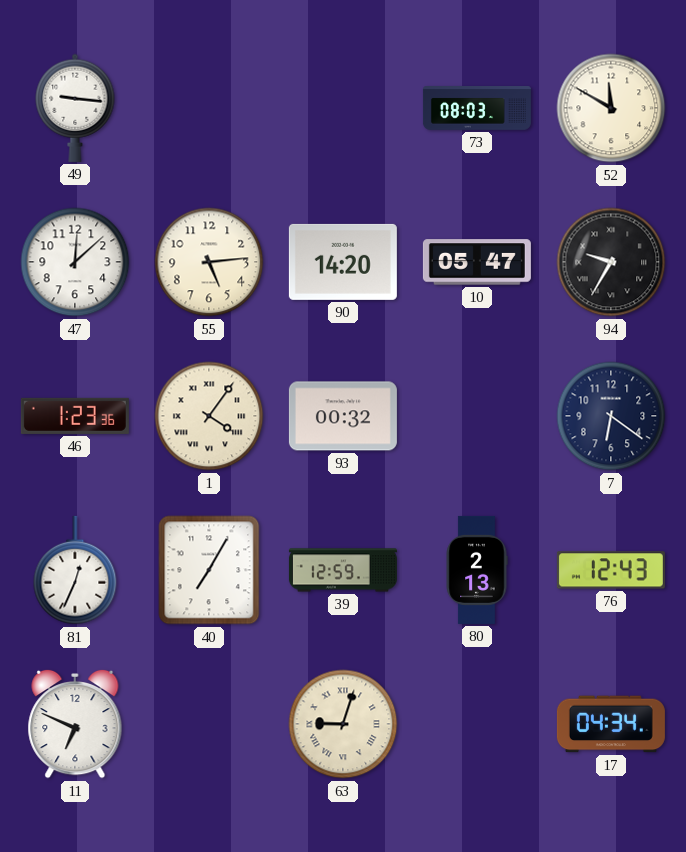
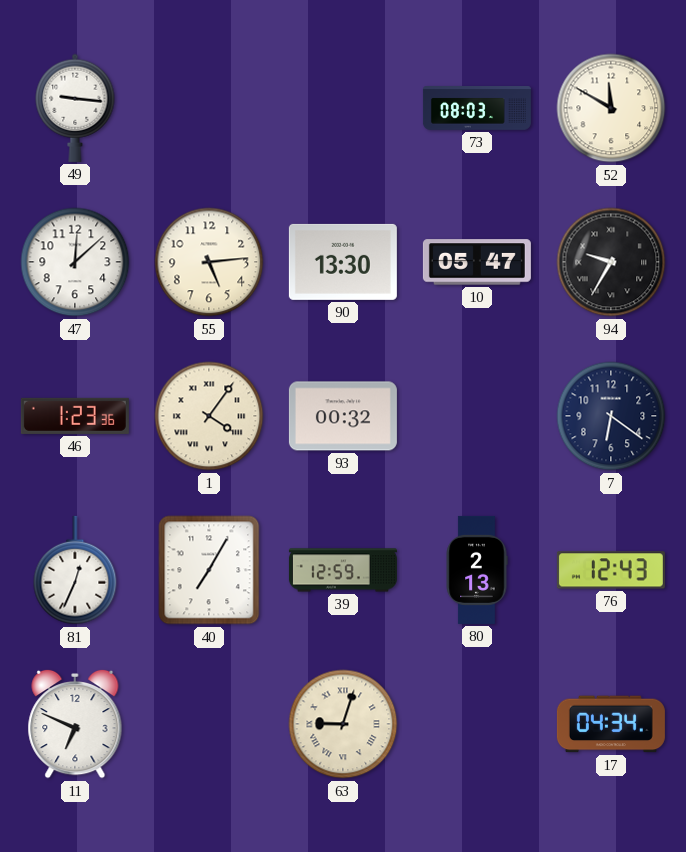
90: 14:20 -> 13:30
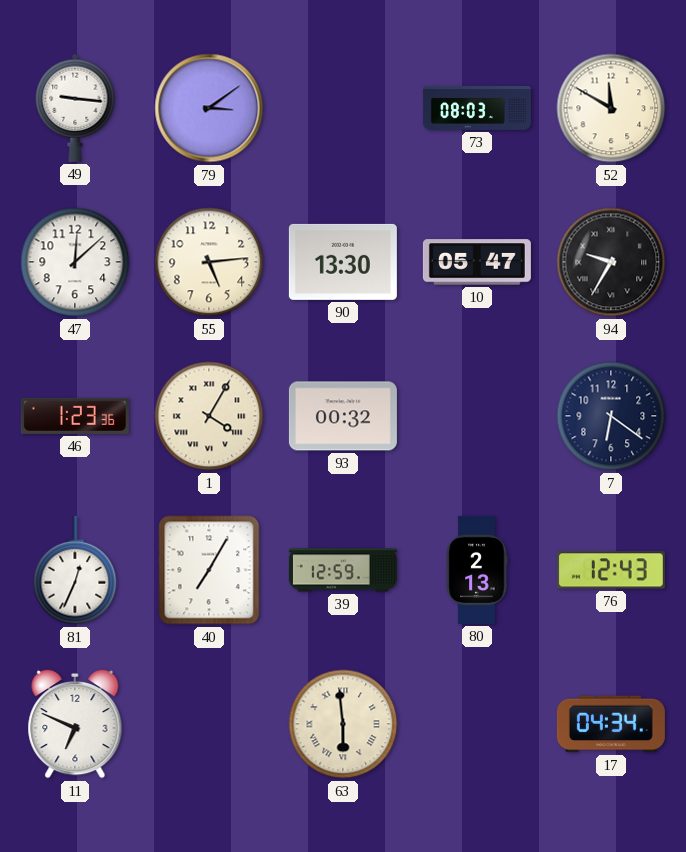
79: none -> 3:09
1: 4:06 -> 4:05
63: 9:03 -> 5:59
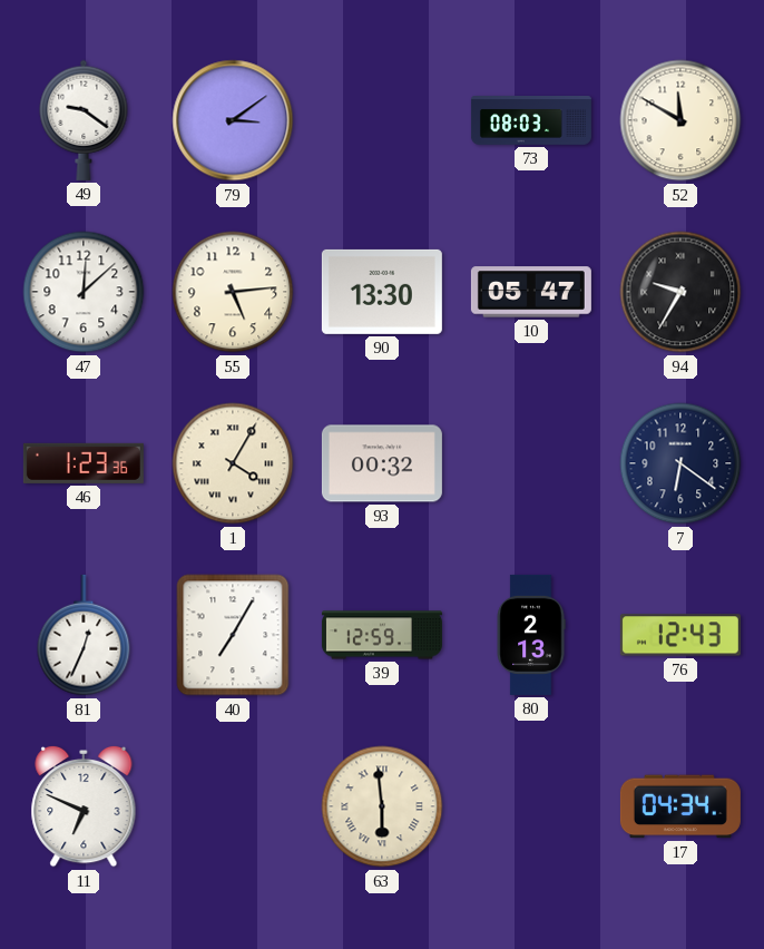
49: 9:16 -> 9:21
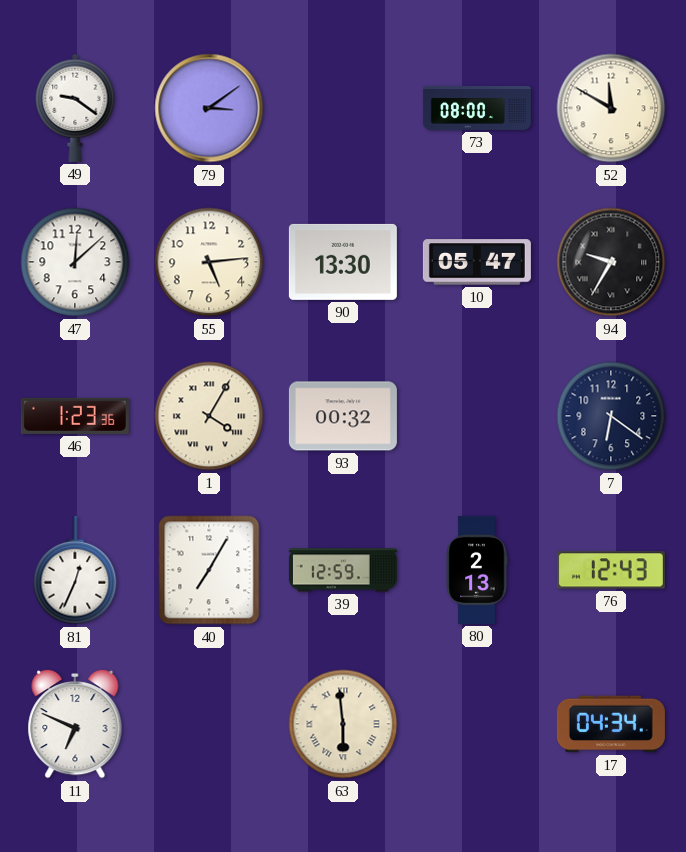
73: 08:03 -> 08:00
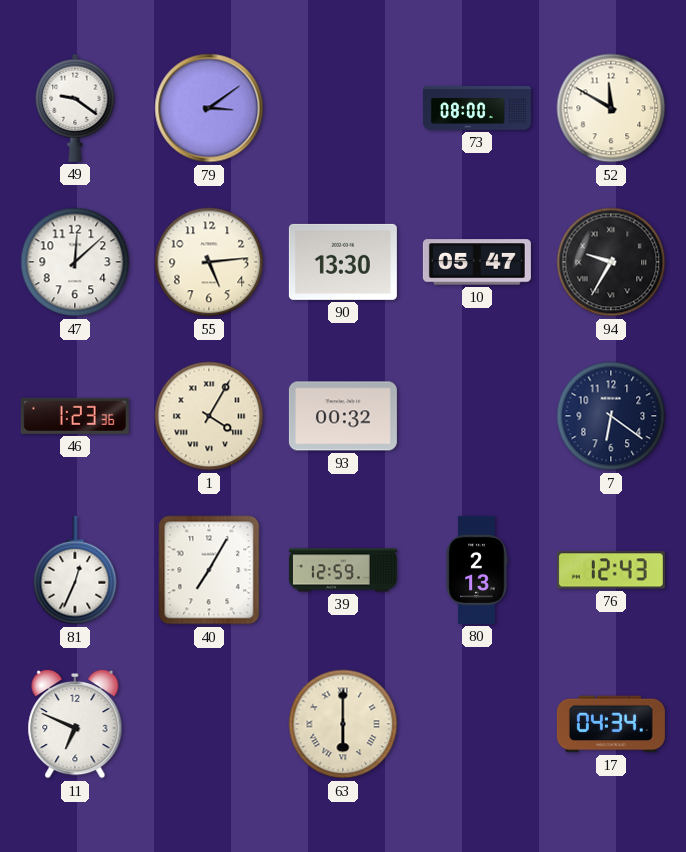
63: 5:59 -> 6:00
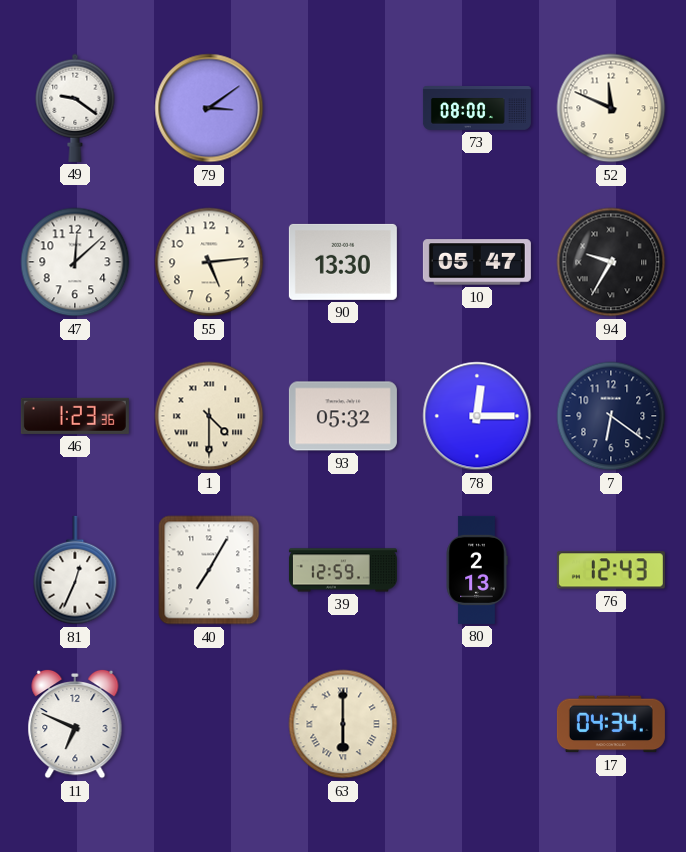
52: 11:50 -> 11:49
1: 4:05 -> 4:30
93: 00:32 -> 05:32
78: none -> 12:15
